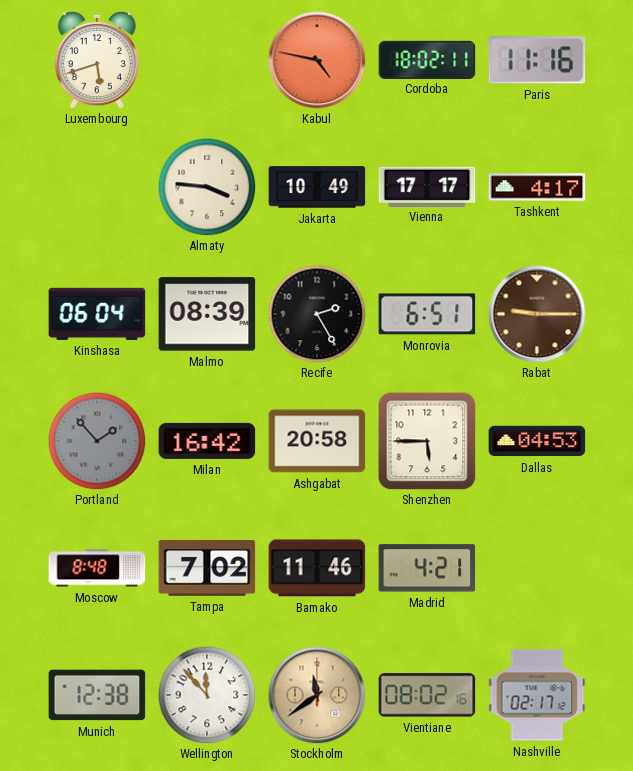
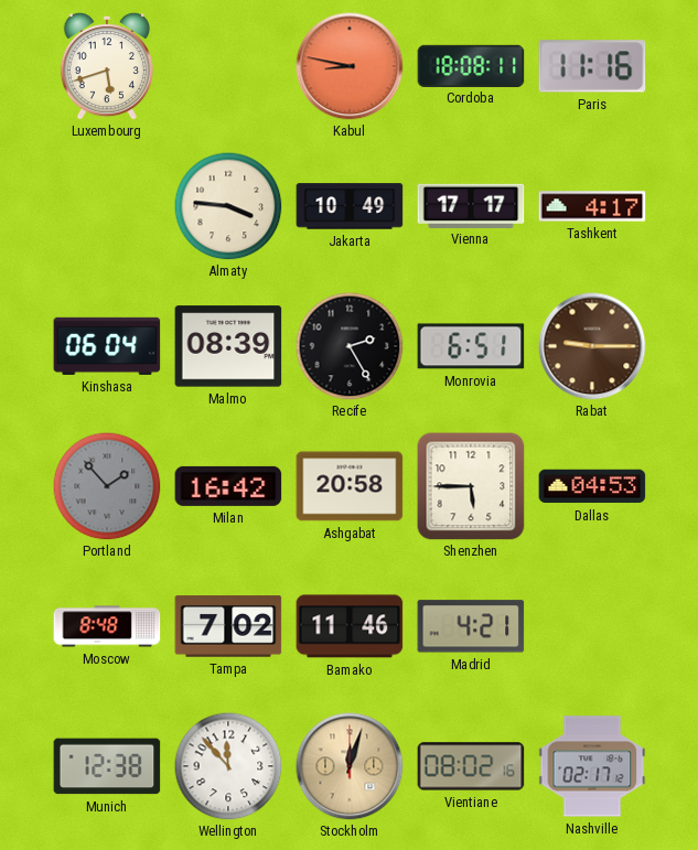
Kabul: 4:47 -> 8:47
Cordoba: 18:02 -> 18:08
Stockholm: 11:39 -> 12:03
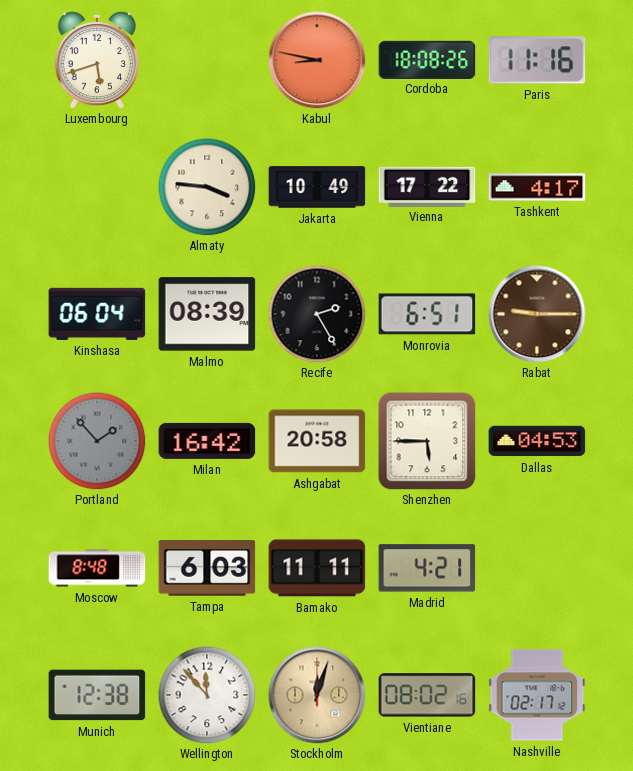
Cordoba: 18:08:11 -> 18:08:26
Vienna: 17:17 -> 17:22
Tampa: 7:02 -> 6:03
Bamako: 11:46 -> 11:11
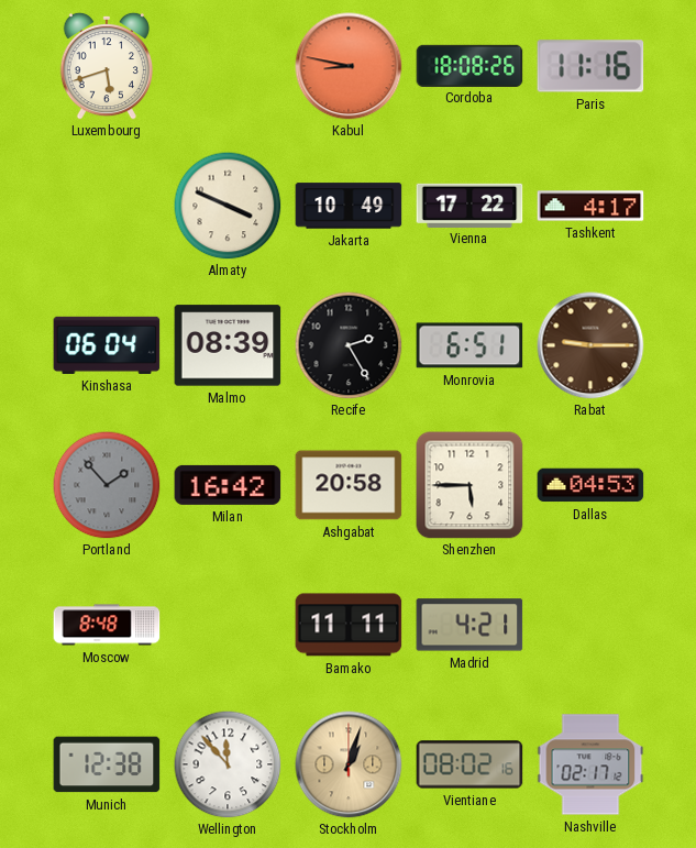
Almaty: 3:46 -> 3:49
Tampa: 6:03 -> none
Stockholm: 12:03 -> 1:03
